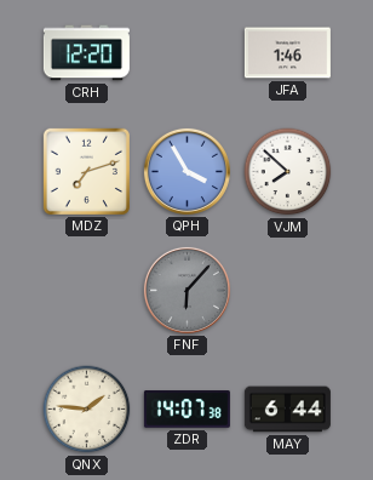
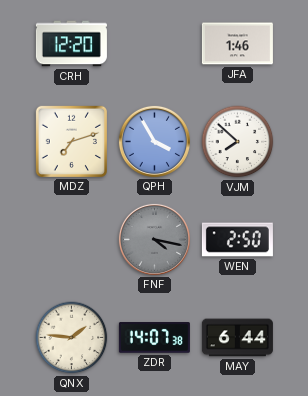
FNF: 6:07 -> 4:17
WEN: none -> 2:50
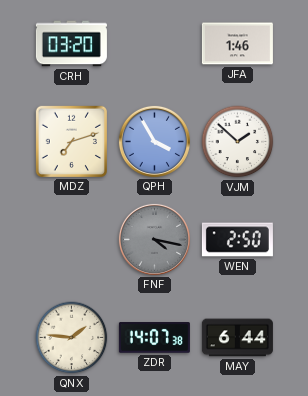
CRH: 12:20 -> 03:20
VJM: 7:52 -> 1:52
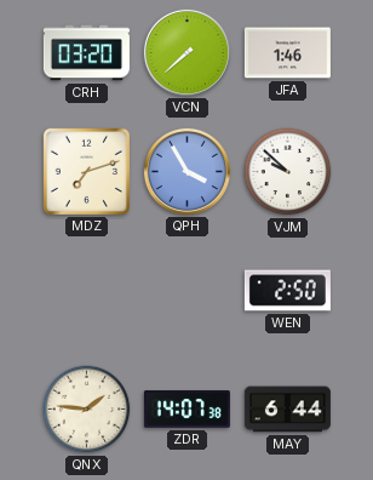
VCN: none -> 7:38
VJM: 1:52 -> 9:52
FNF: 4:17 -> none
